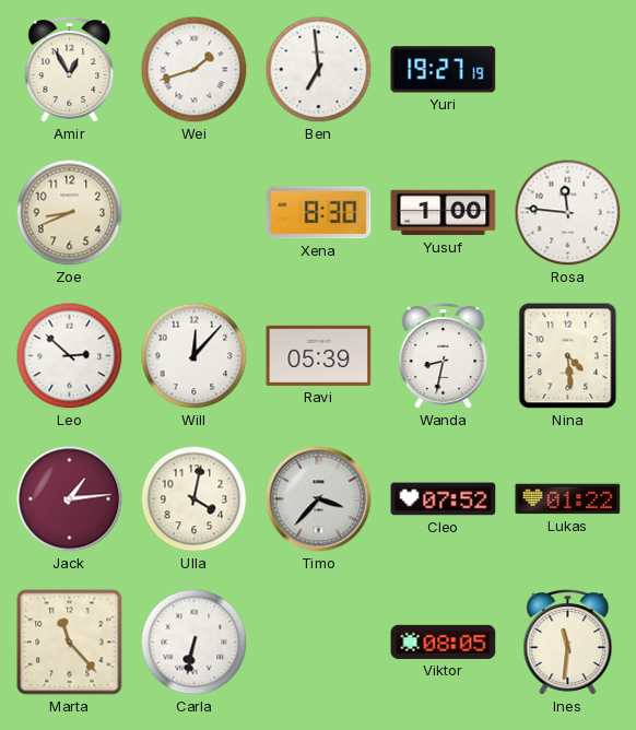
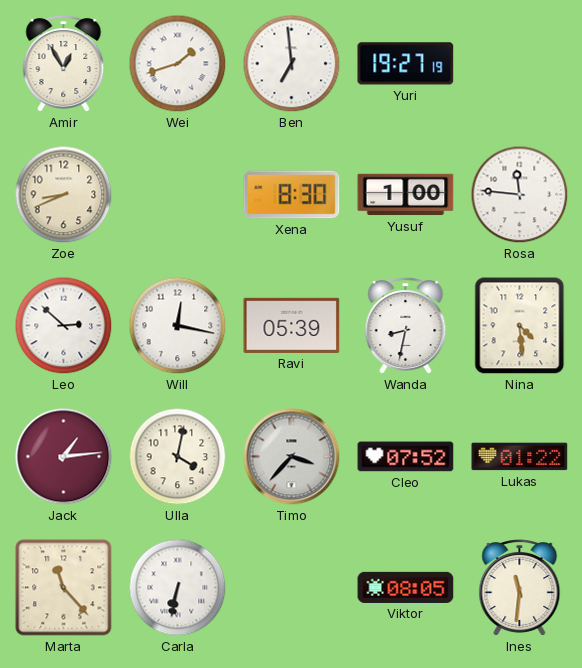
Will: 12:07 -> 12:17
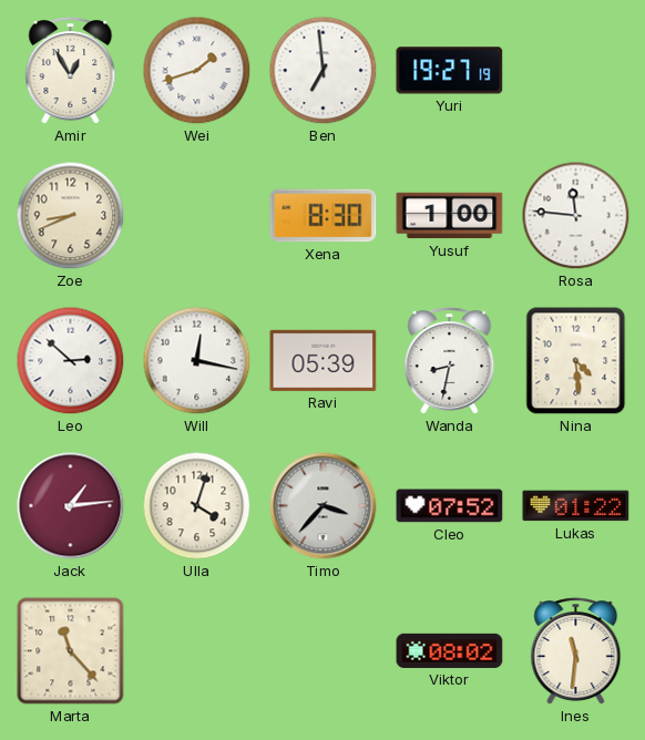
Ulla: 4:02 -> 4:03
Carla: 6:32 -> none
Viktor: 08:05 -> 08:02
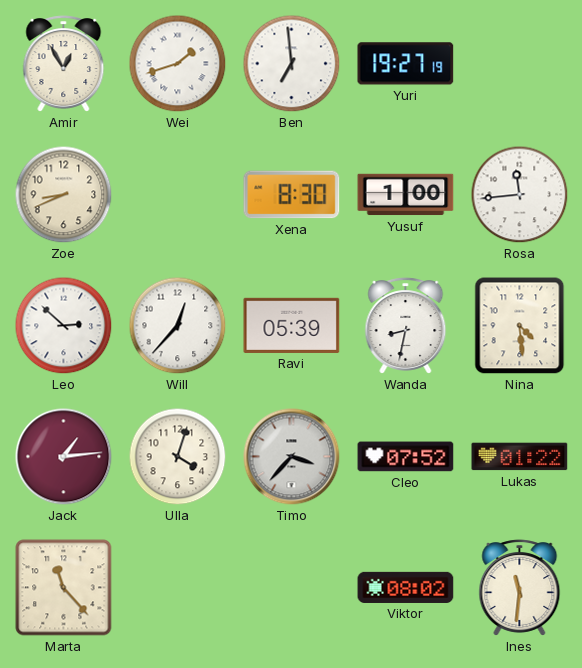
Rosa: 11:46 -> 11:44
Will: 12:17 -> 12:37
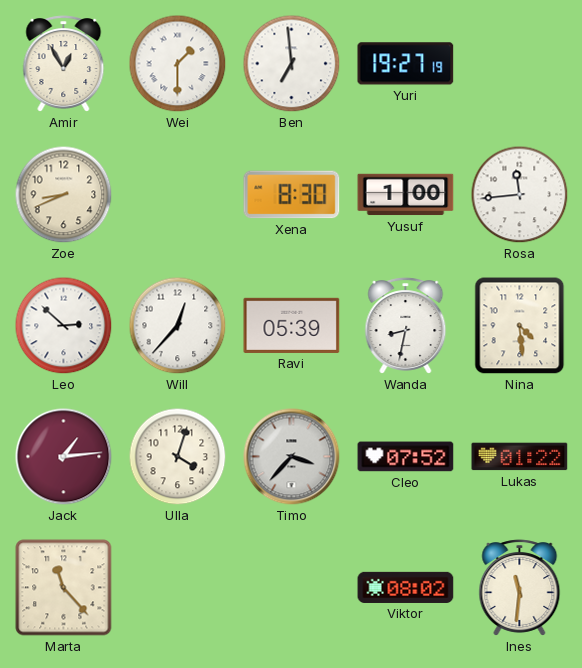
Wei: 1:42 -> 1:30
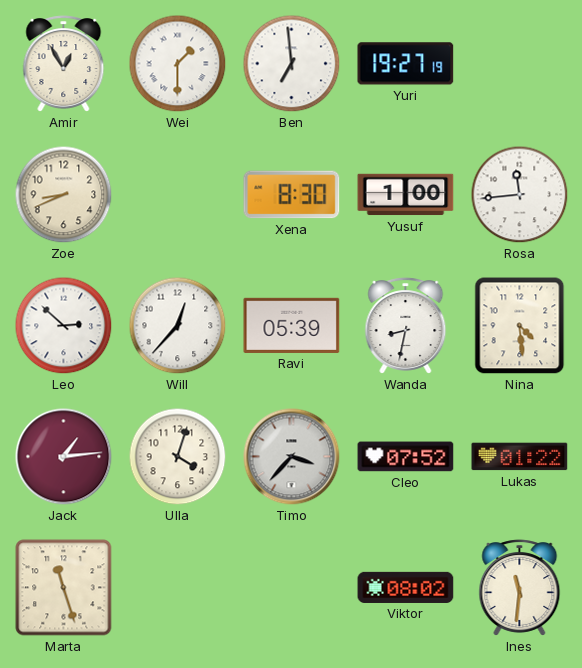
Marta: 11:23 -> 11:27
